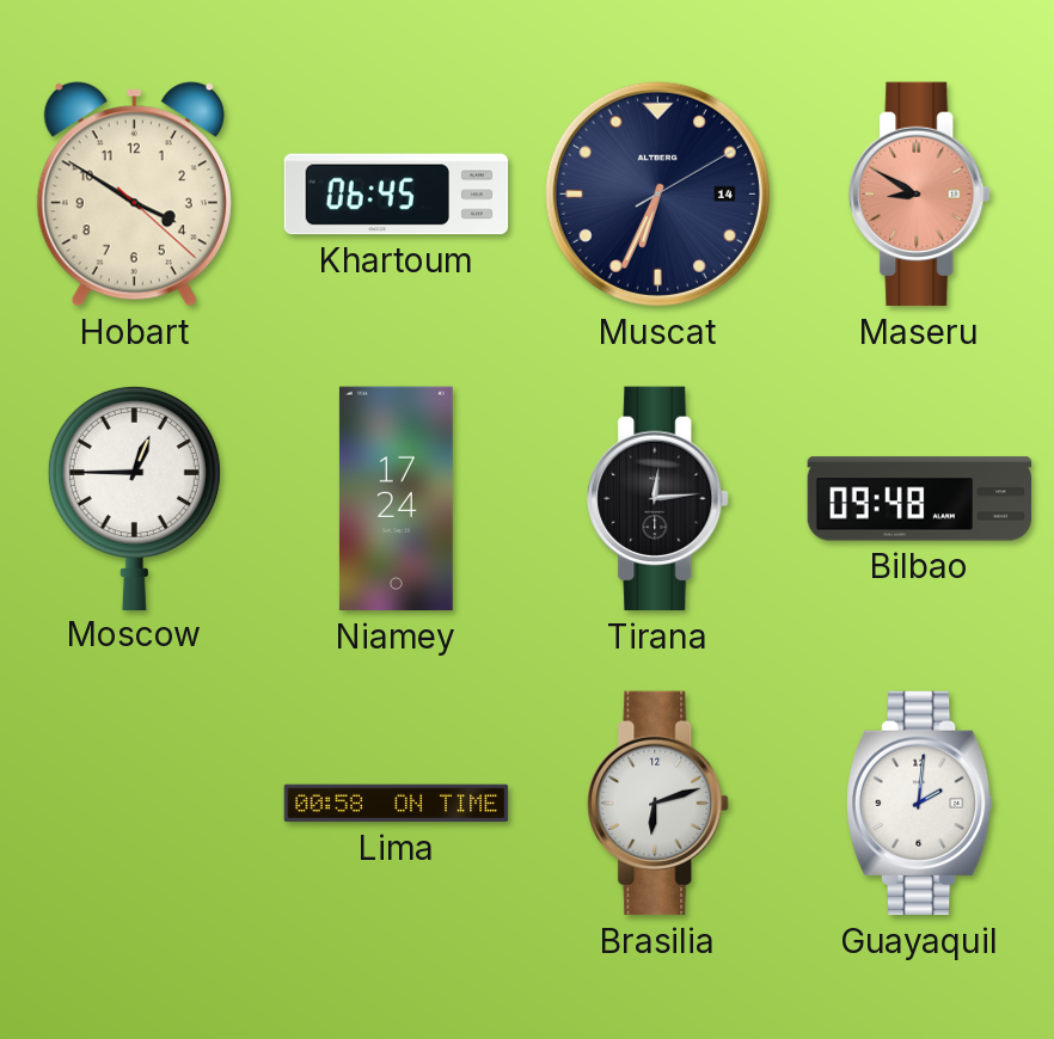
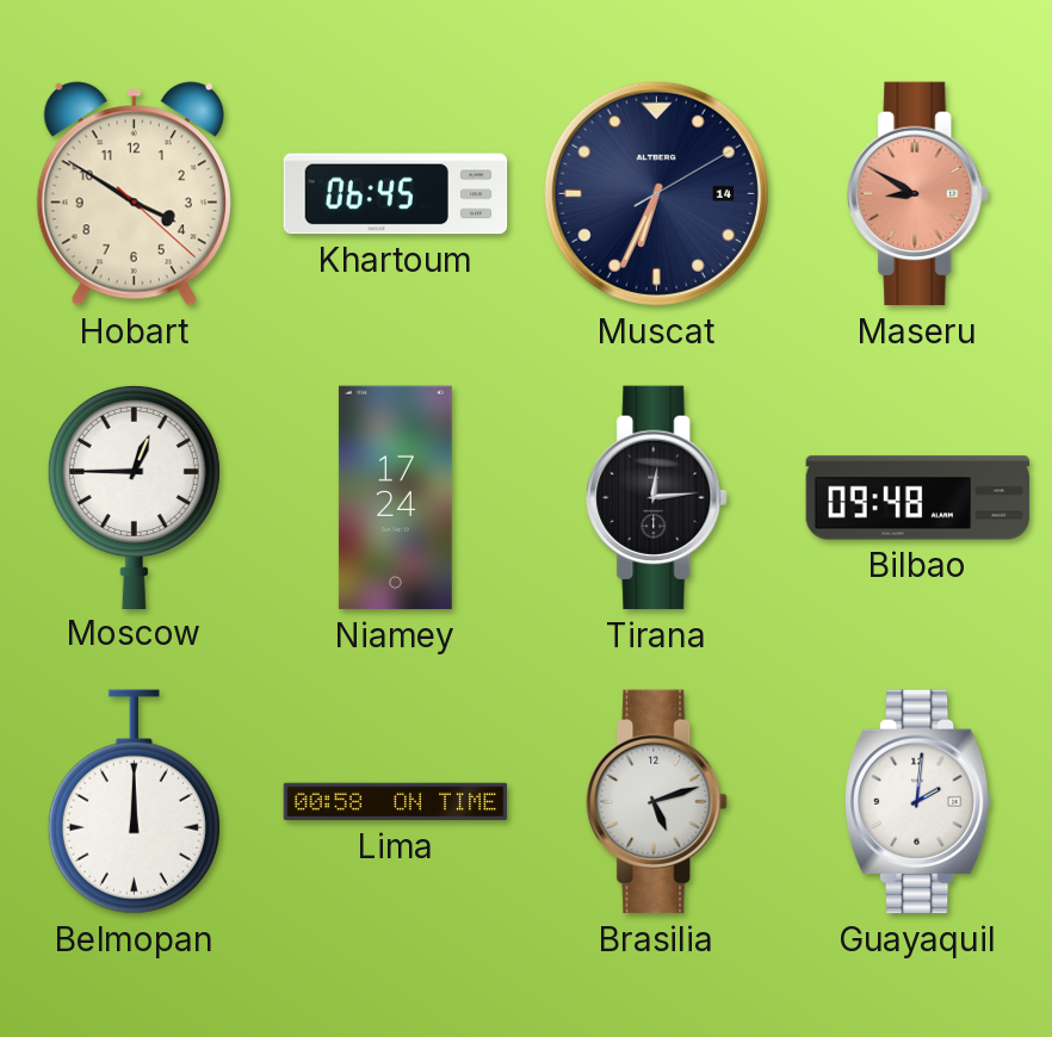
Belmopan: none -> 12:00
Brasilia: 6:12 -> 5:12
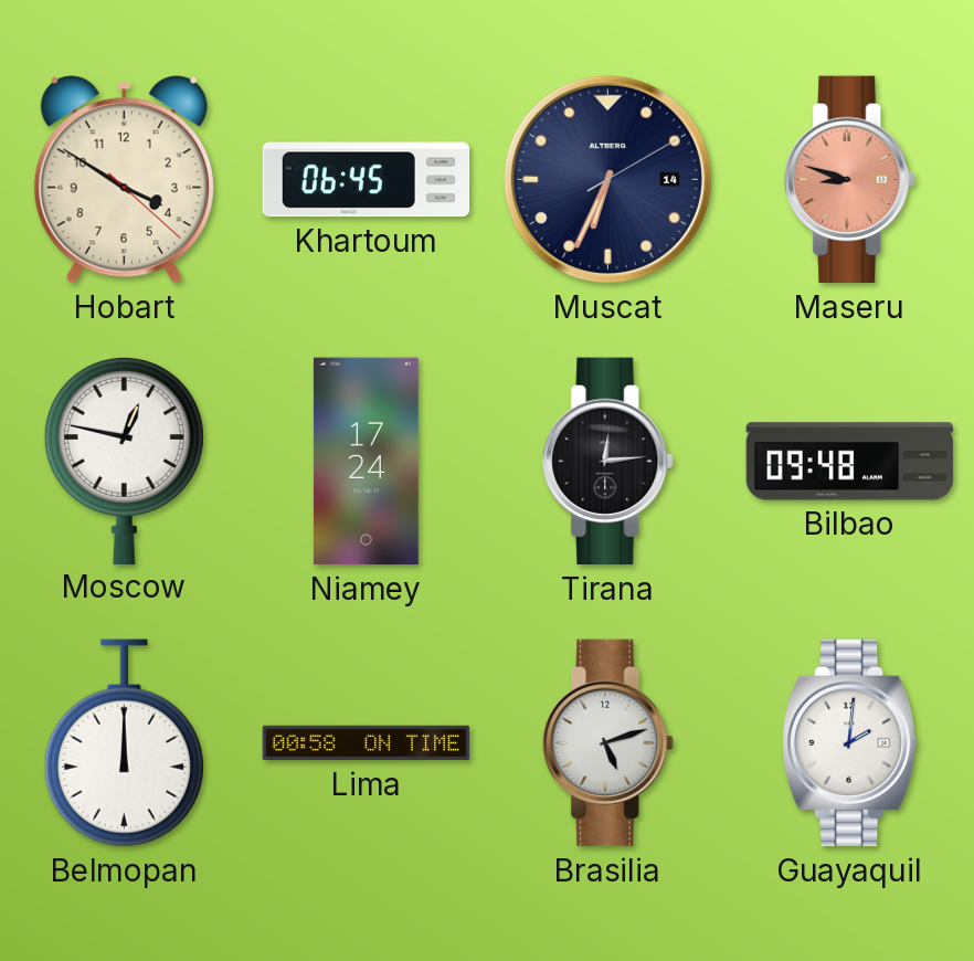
Maseru: 8:50 -> 8:48
Moscow: 12:45 -> 12:47
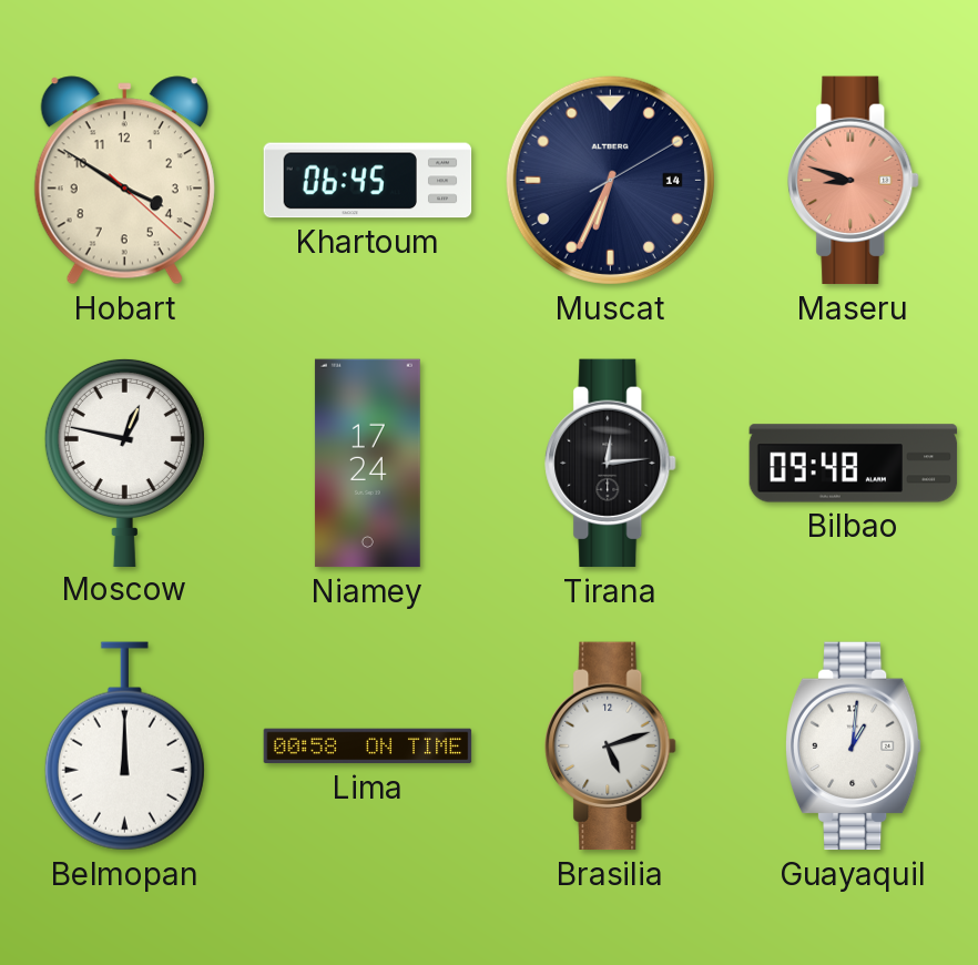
Guayaquil: 2:01 -> 1:01
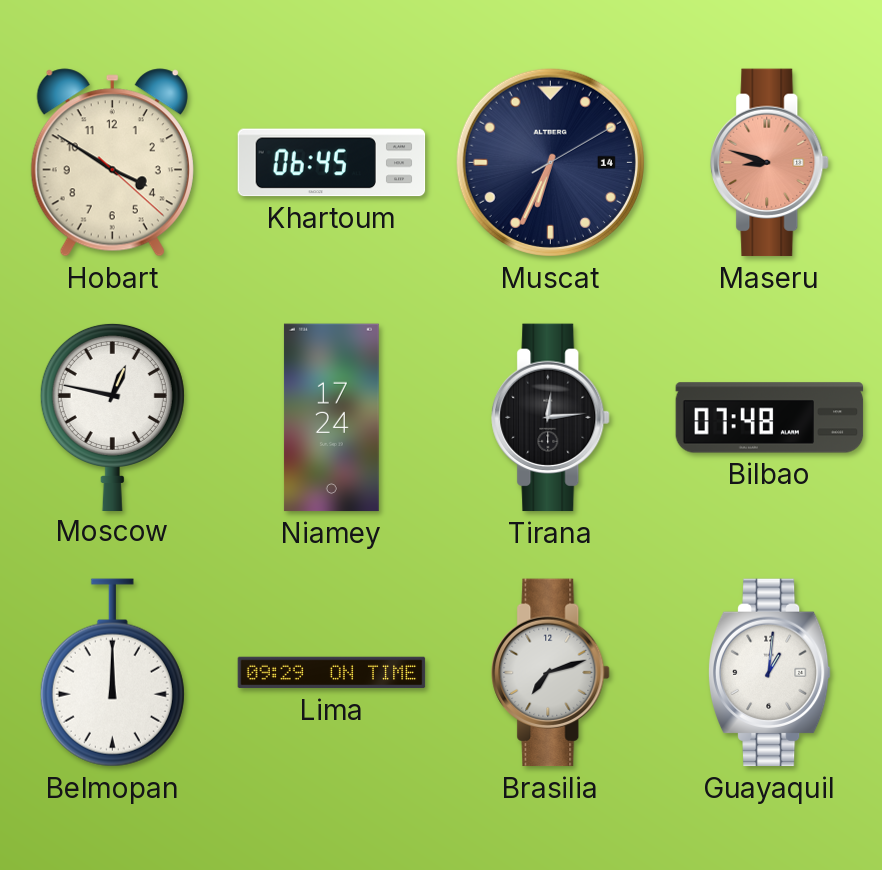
Bilbao: 09:48 -> 07:48
Lima: 00:58 -> 09:29
Brasilia: 5:12 -> 7:12
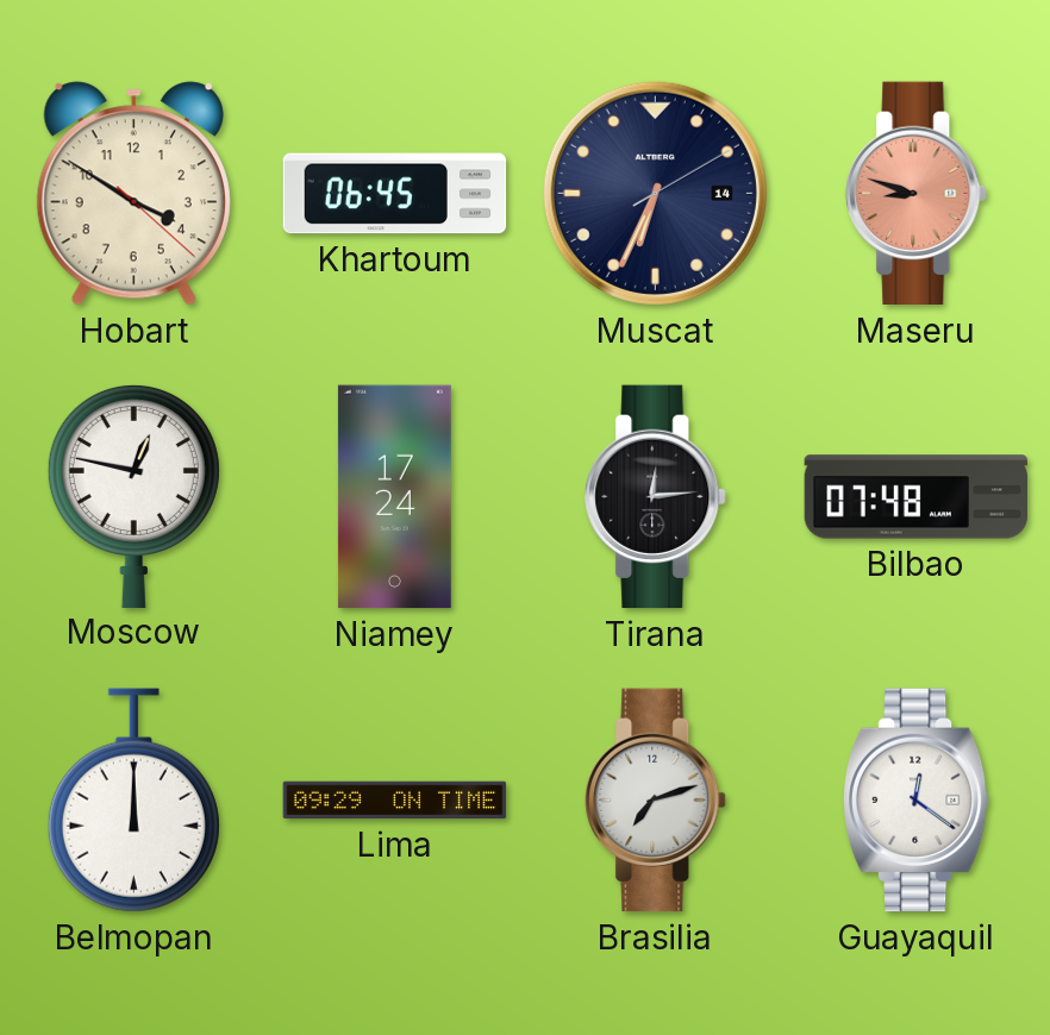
Guayaquil: 1:01 -> 12:21
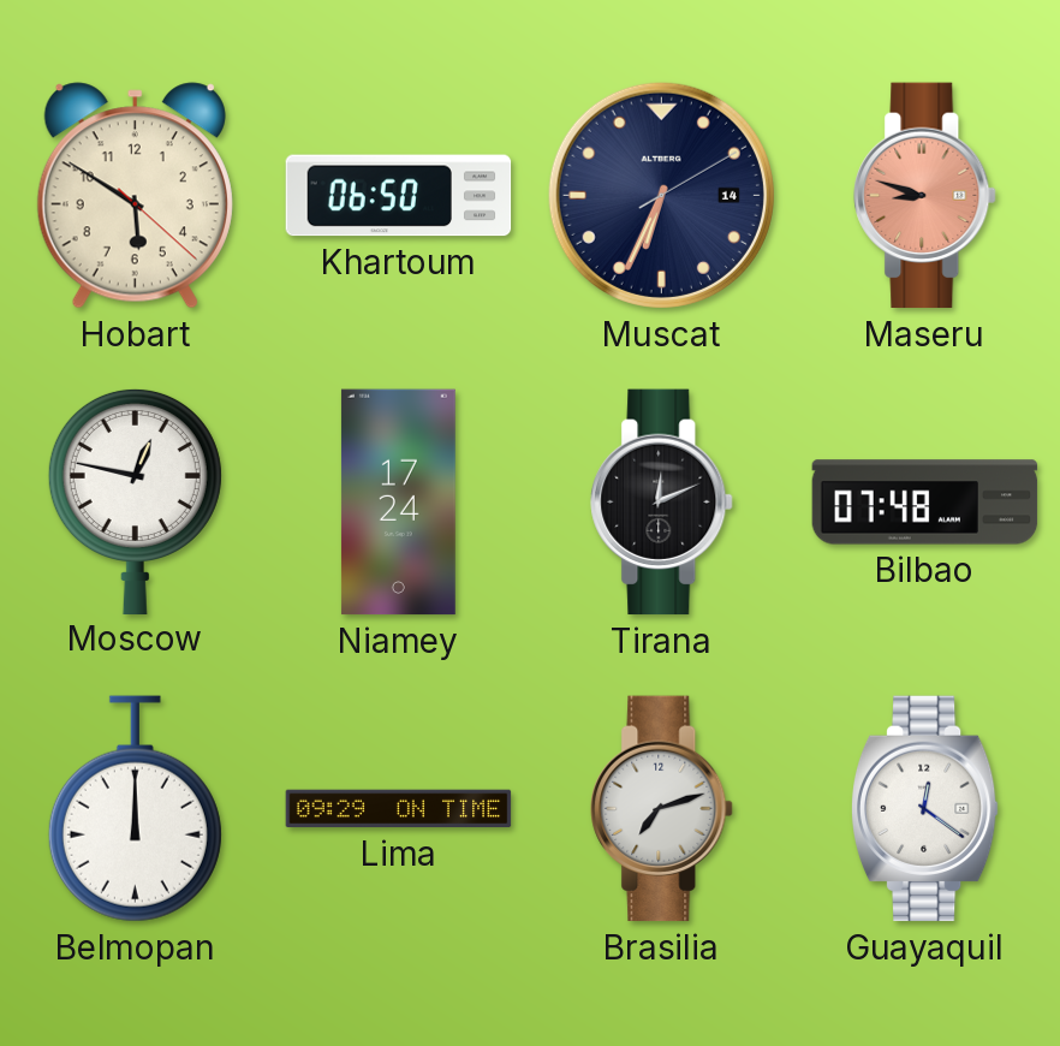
Hobart: 3:50 -> 5:50
Khartoum: 06:45 -> 06:50
Tirana: 12:14 -> 12:11
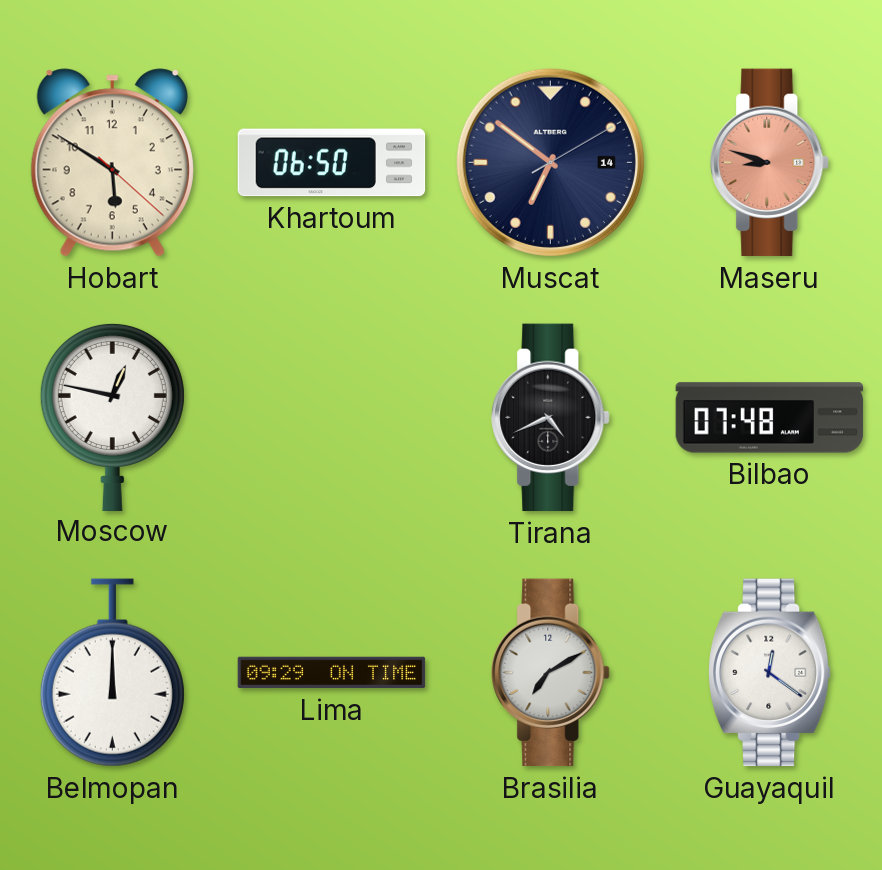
Muscat: 6:34 -> 6:51
Niamey: 17:24 -> none
Tirana: 12:11 -> 4:41
Brasilia: 7:12 -> 7:10
